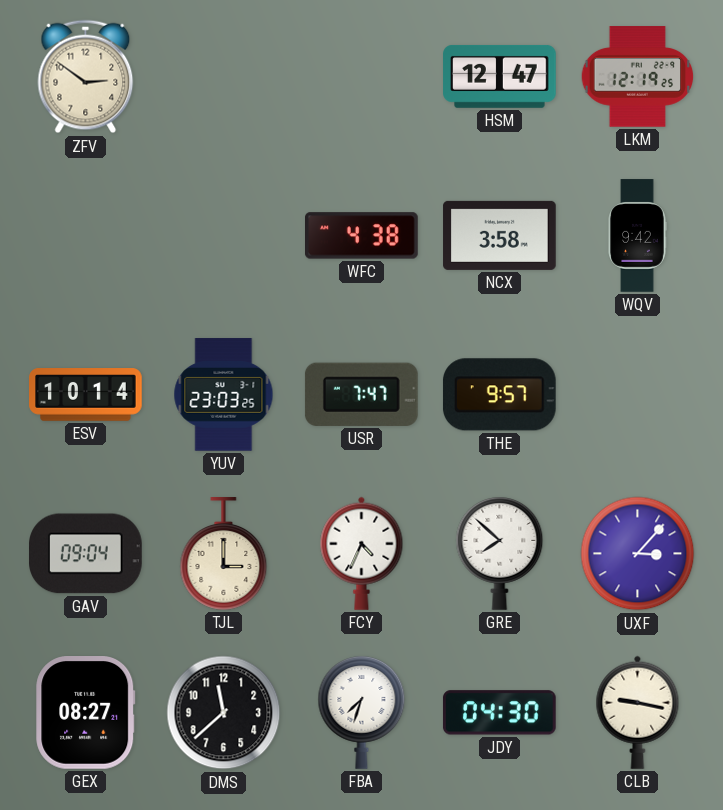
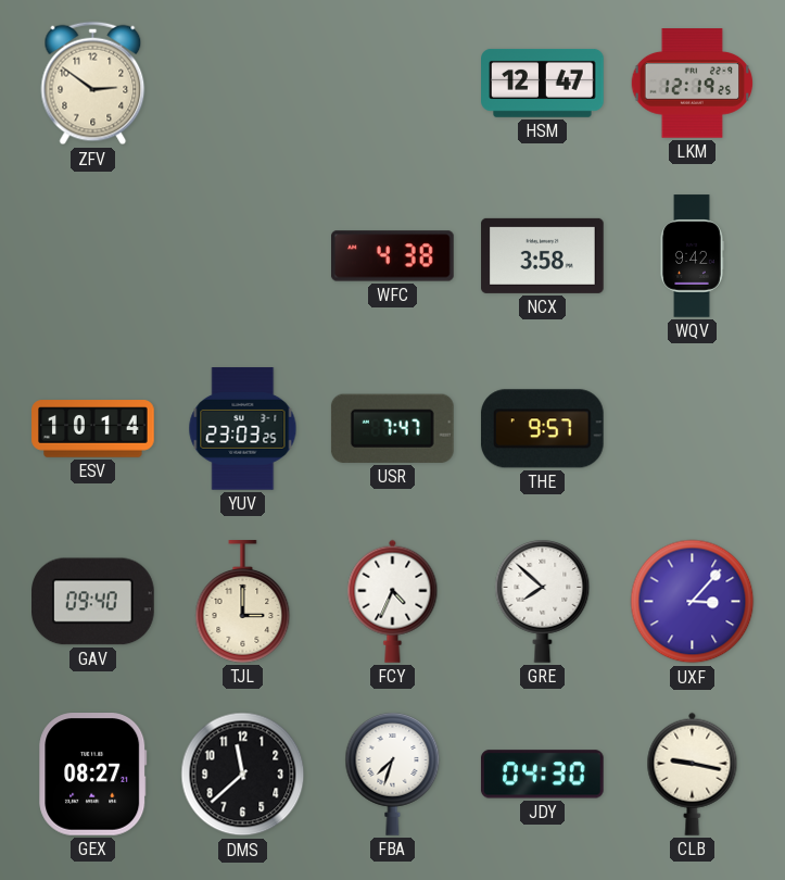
GAV: 09:04 -> 09:40
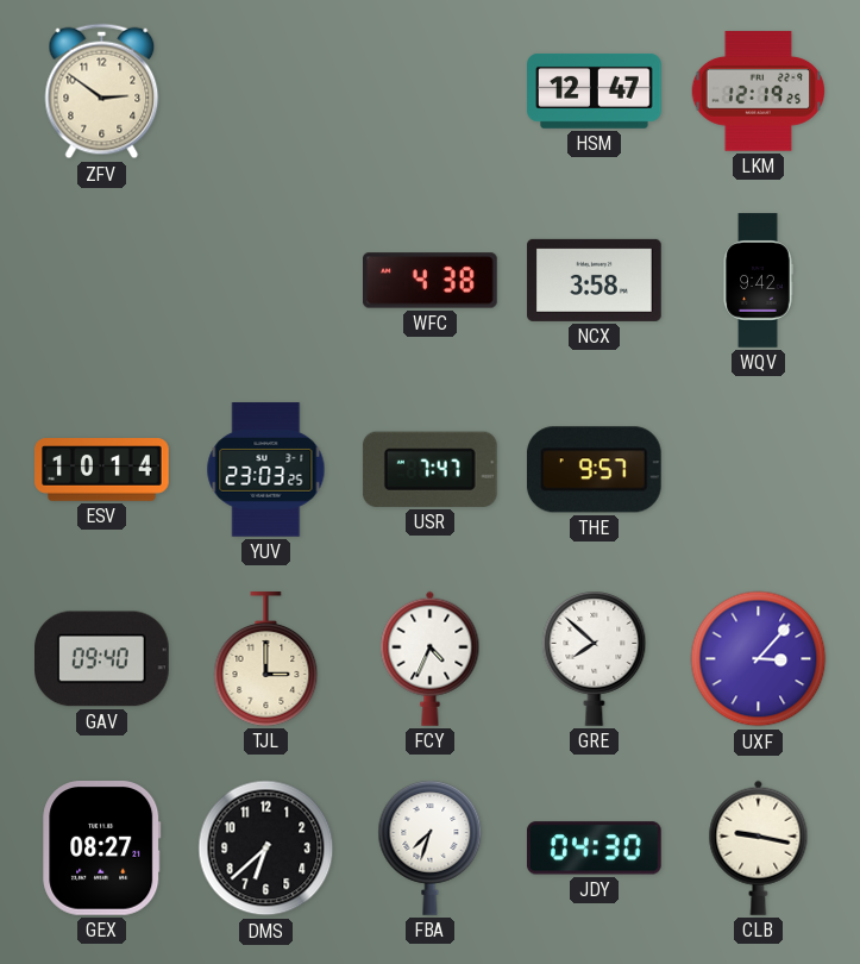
DMS: 11:38 -> 6:38
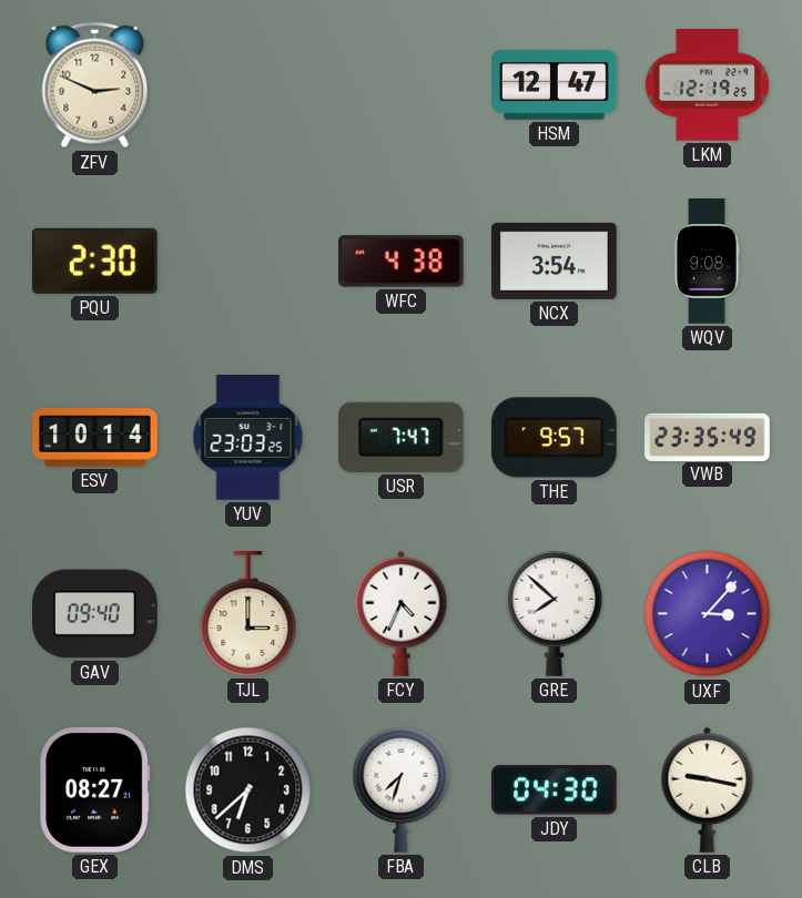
ZFV: 2:51 -> 2:49
PQU: none -> 2:30
NCX: 3:58 -> 3:54
WQV: 9:42 -> 9:08
VWB: none -> 23:35
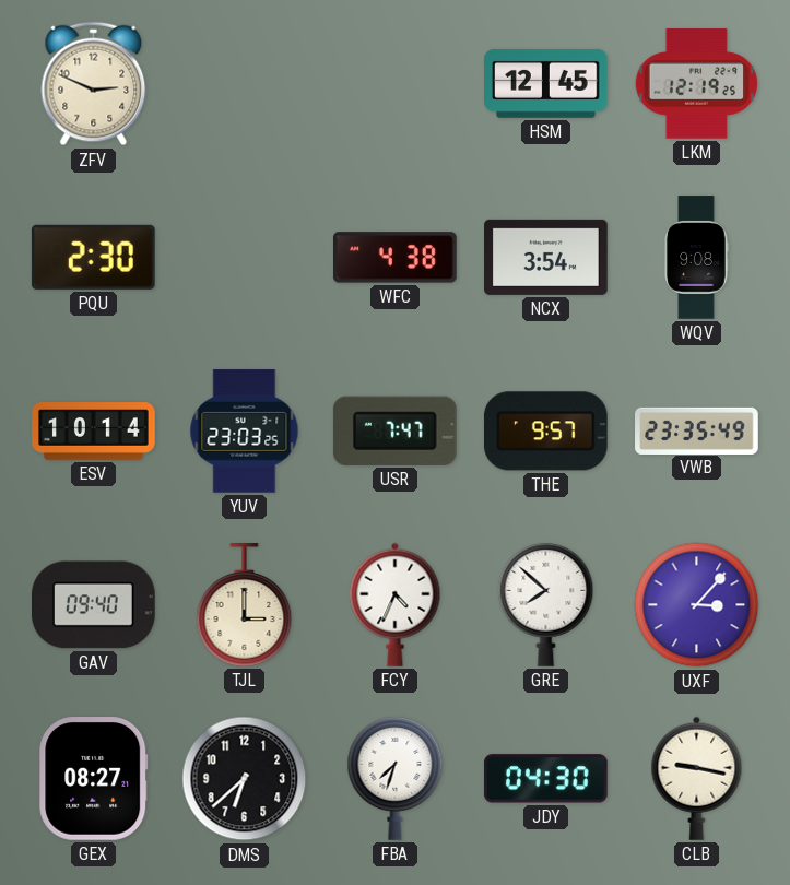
HSM: 12:47 -> 12:45
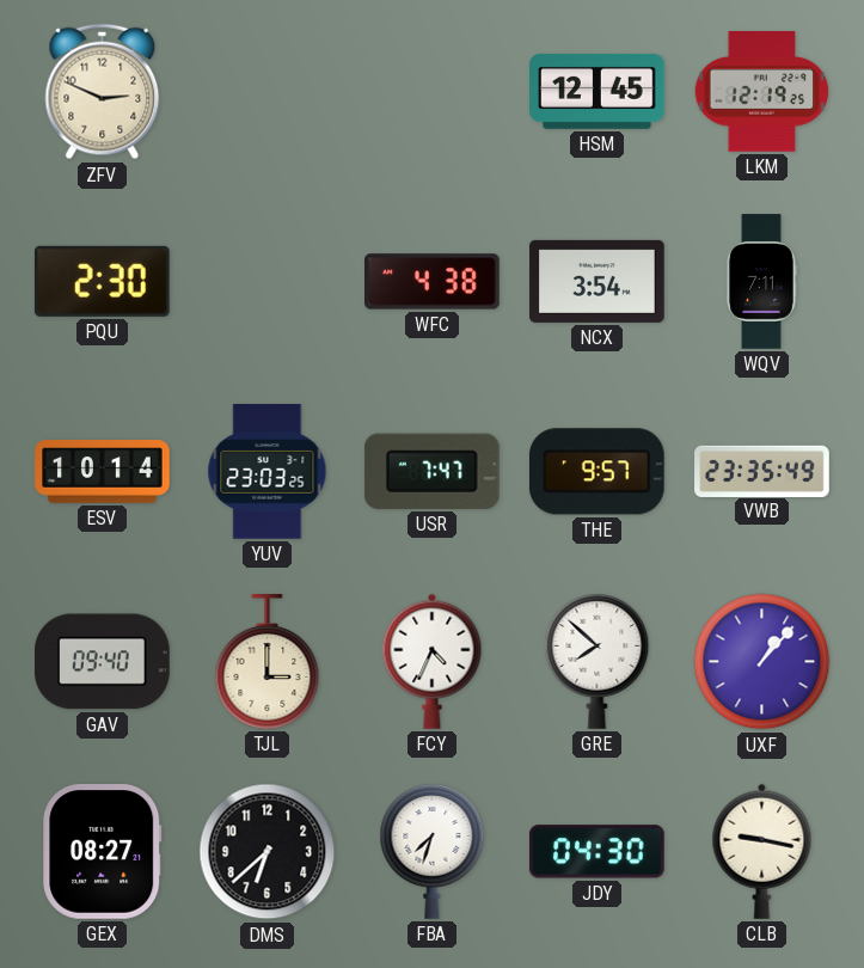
WQV: 9:08 -> 7:11
UXF: 3:07 -> 1:07
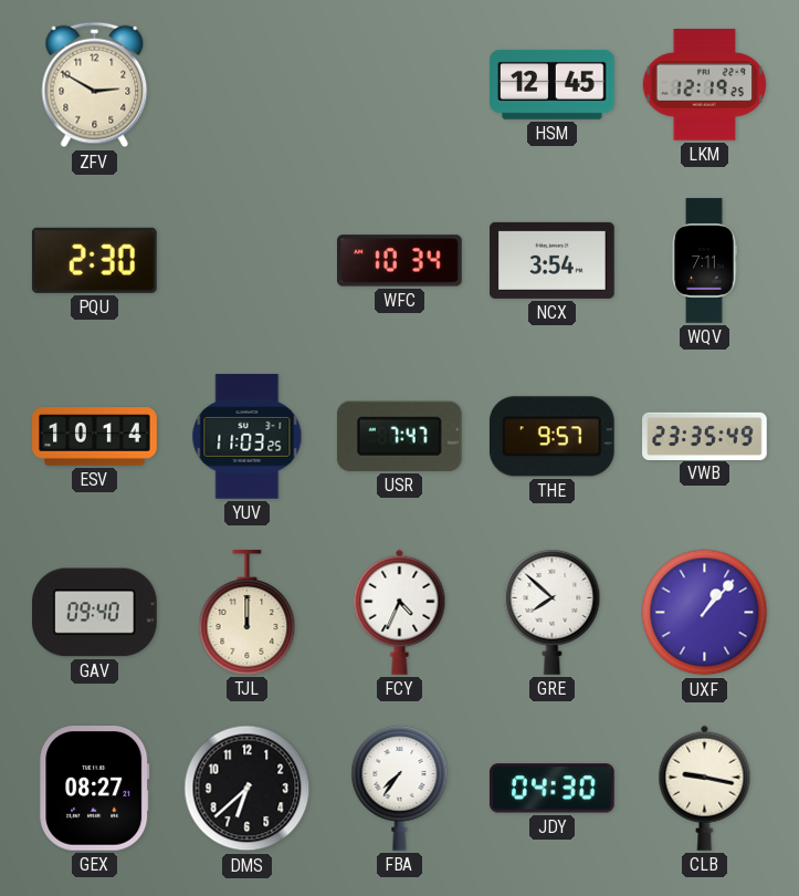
ZFV: 2:49 -> 2:50
WFC: 4:38 -> 10:34
YUV: 23:03 -> 11:03
TJL: 3:00 -> 12:00
FBA: 7:33 -> 7:36
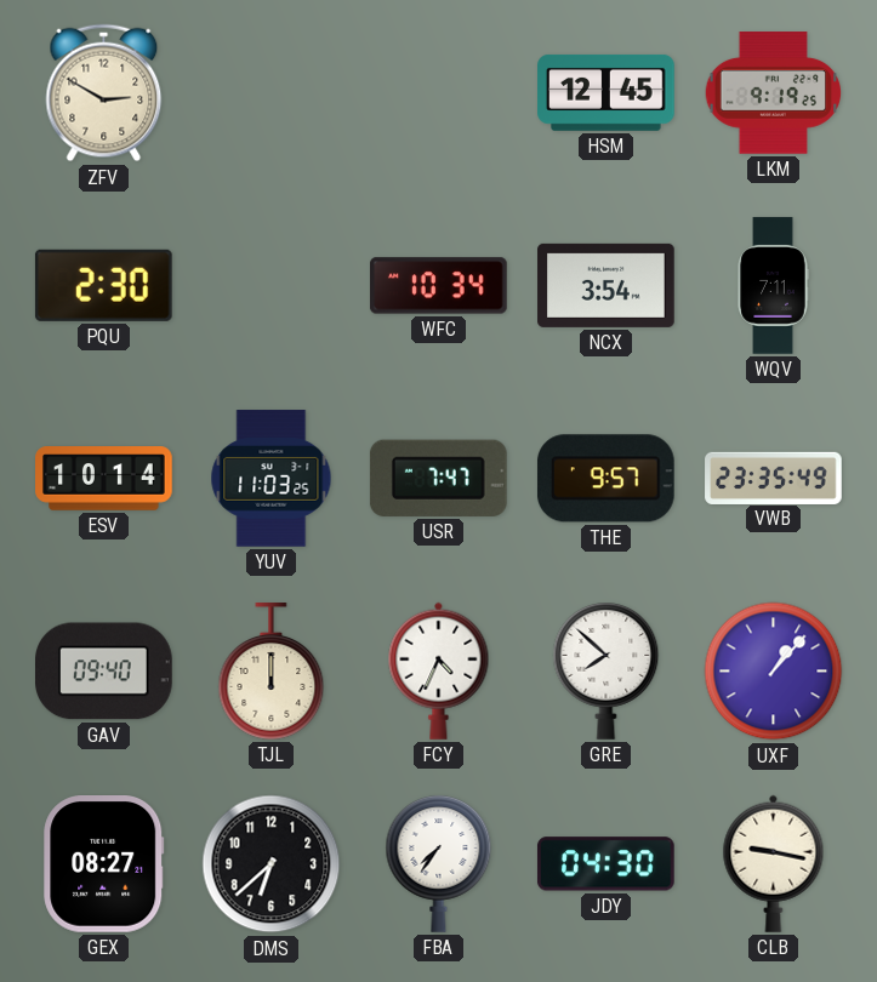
LKM: 12:19 -> 9:19
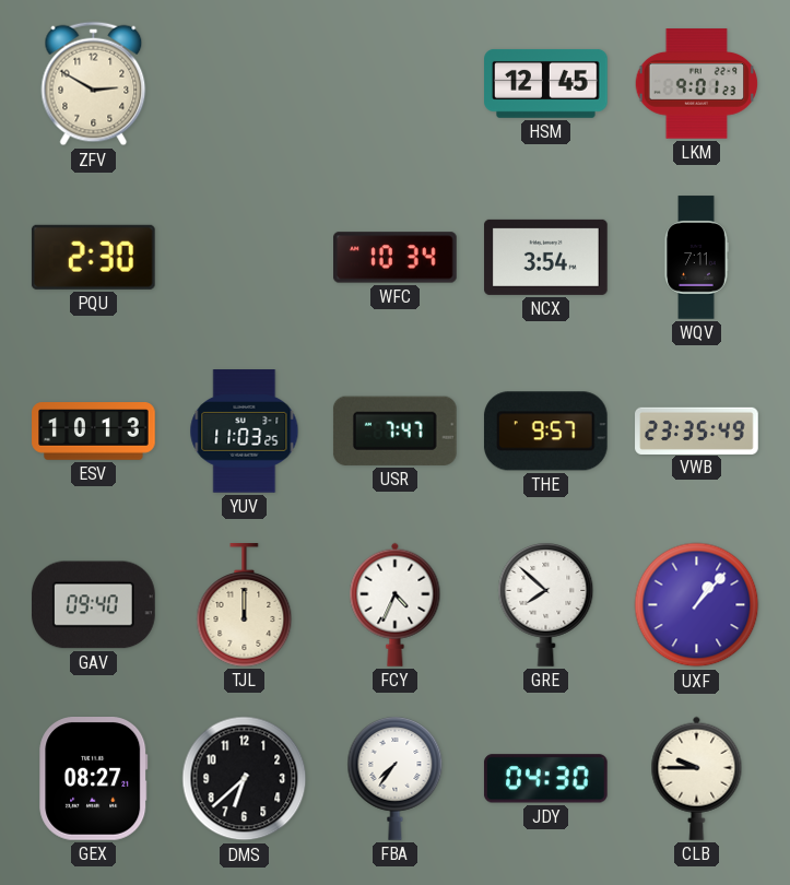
LKM: 9:19 -> 9:01
ESV: 10:14 -> 10:13
CLB: 9:17 -> 9:45
